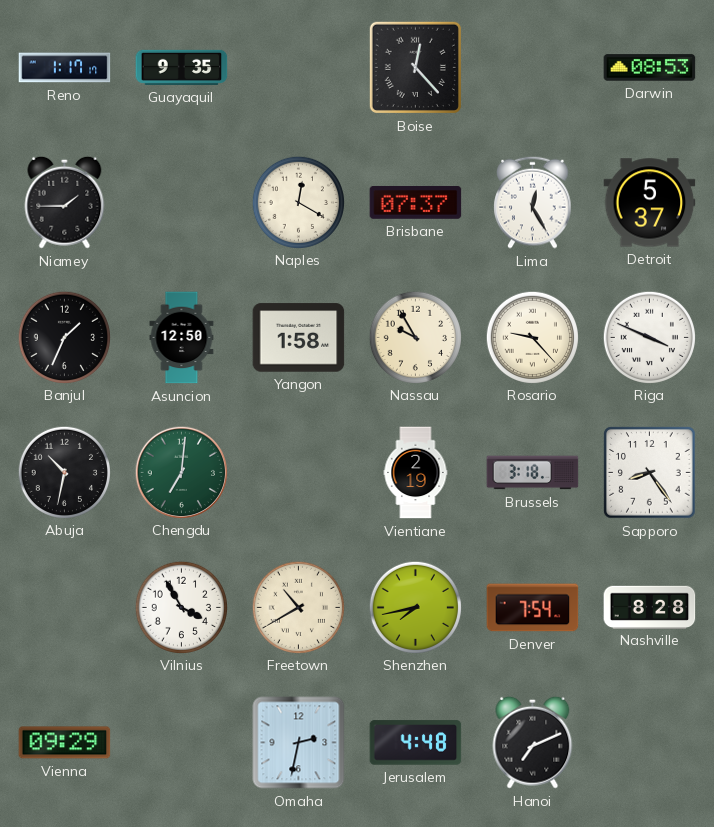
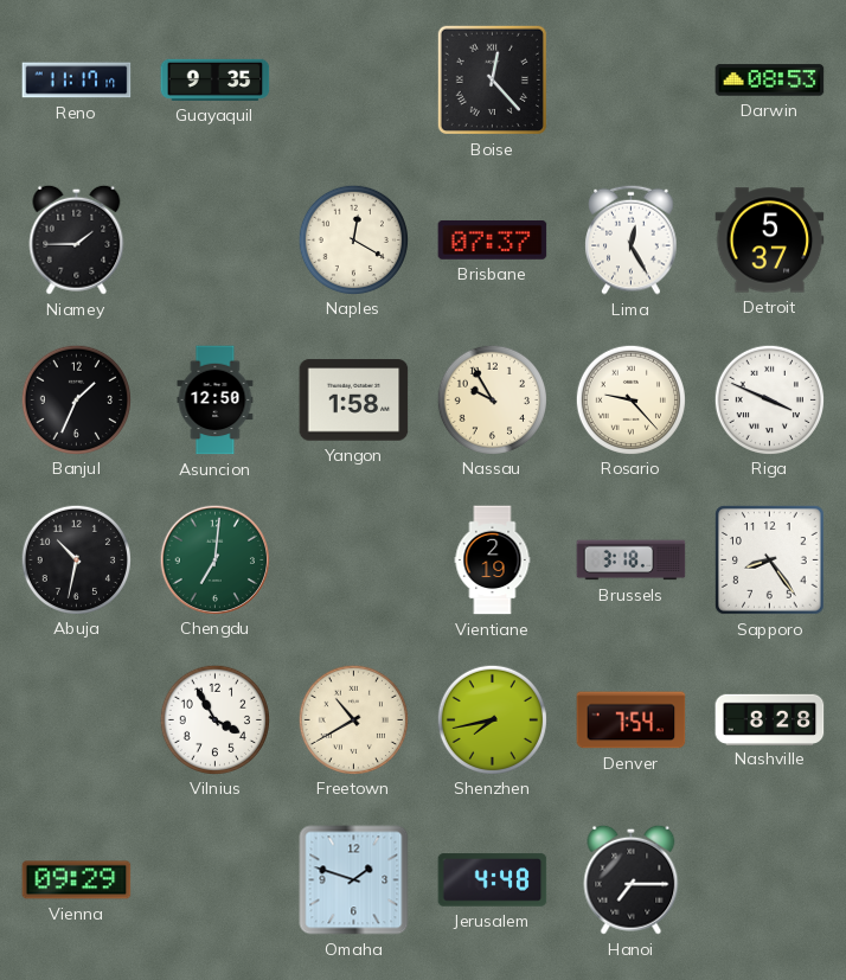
Reno: 1:17 -> 11:17
Omaha: 2:32 -> 1:48
Hanoi: 7:11 -> 7:15
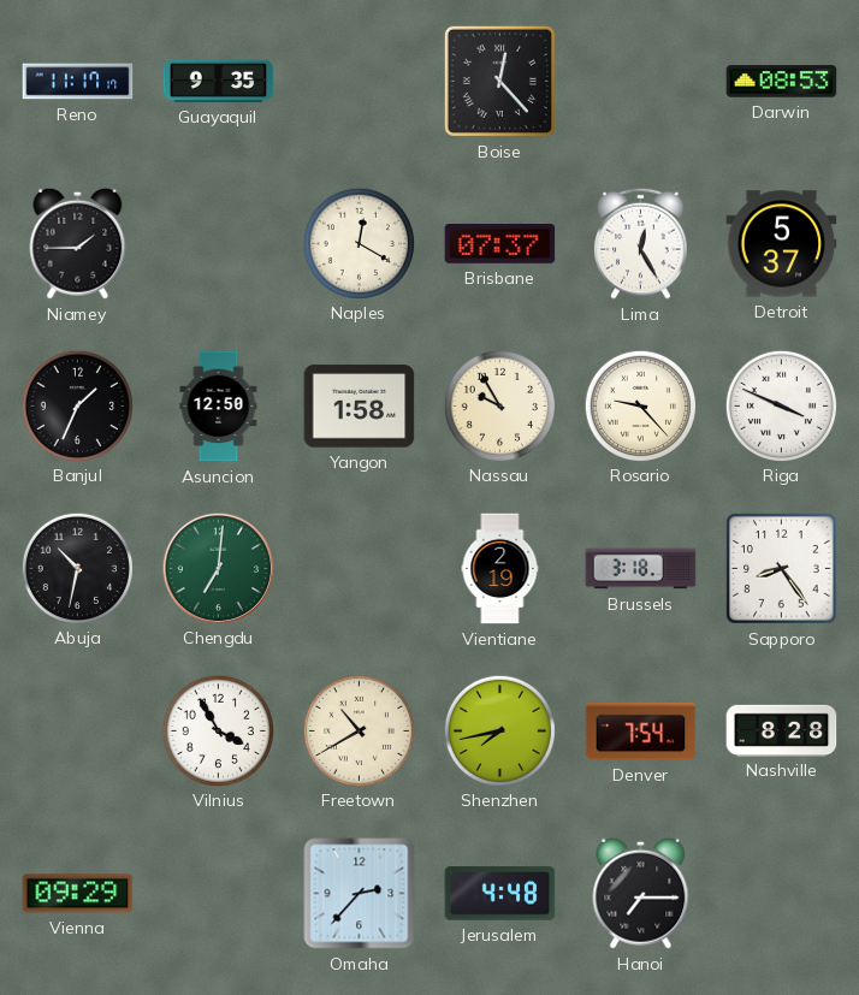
Omaha: 1:48 -> 2:37
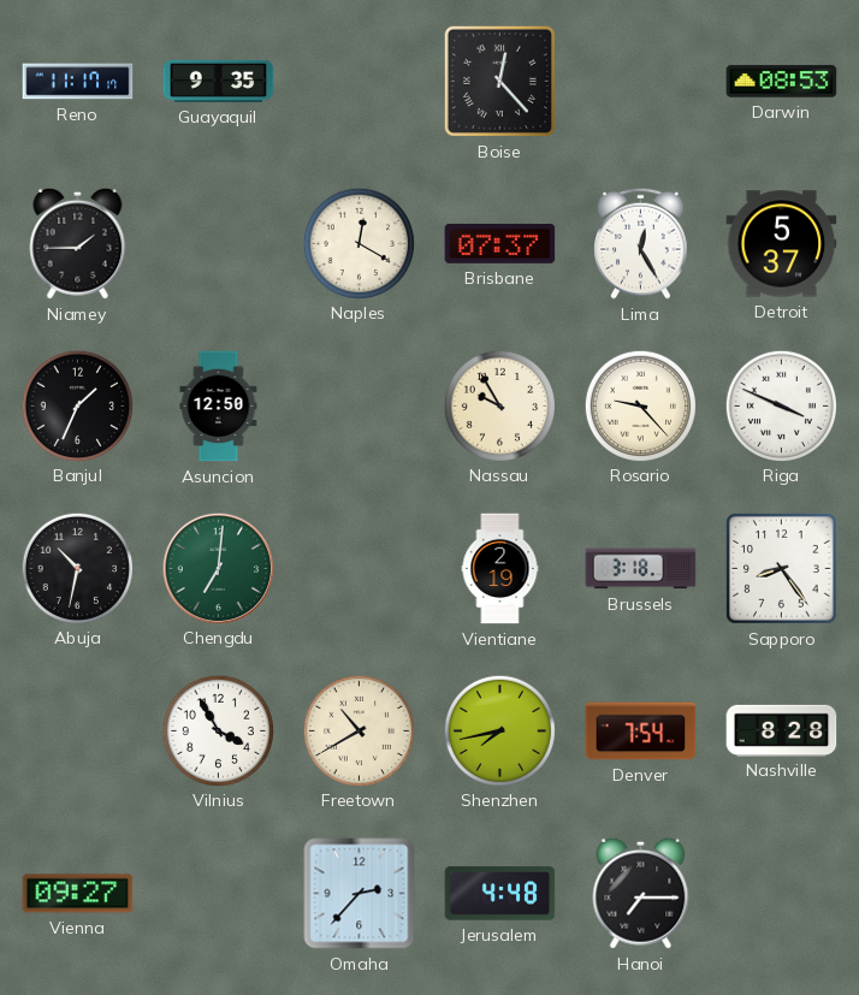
Yangon: 1:58 -> none
Vienna: 09:29 -> 09:27
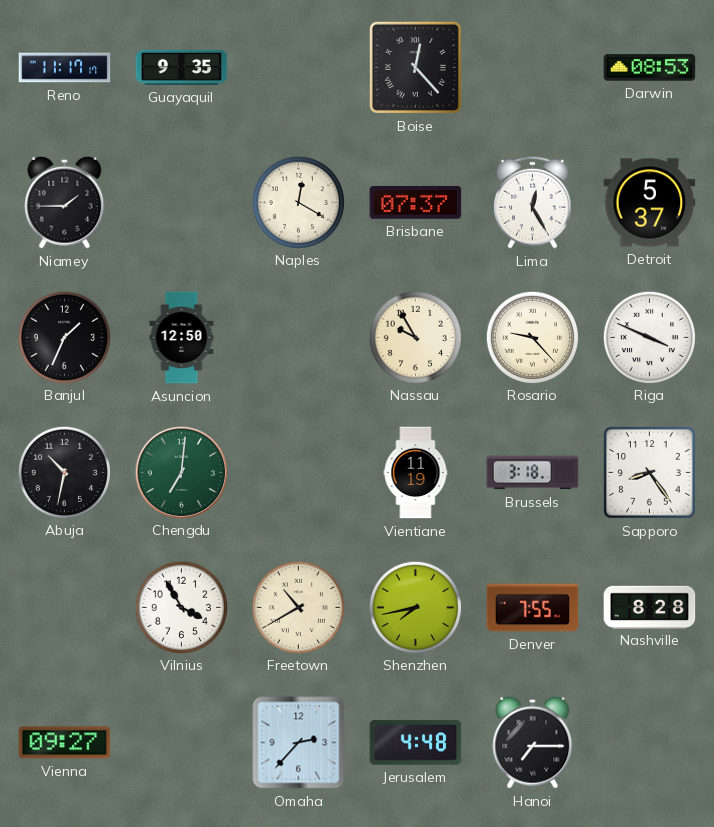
Vientiane: 2:19 -> 11:19
Denver: 7:54 -> 7:55
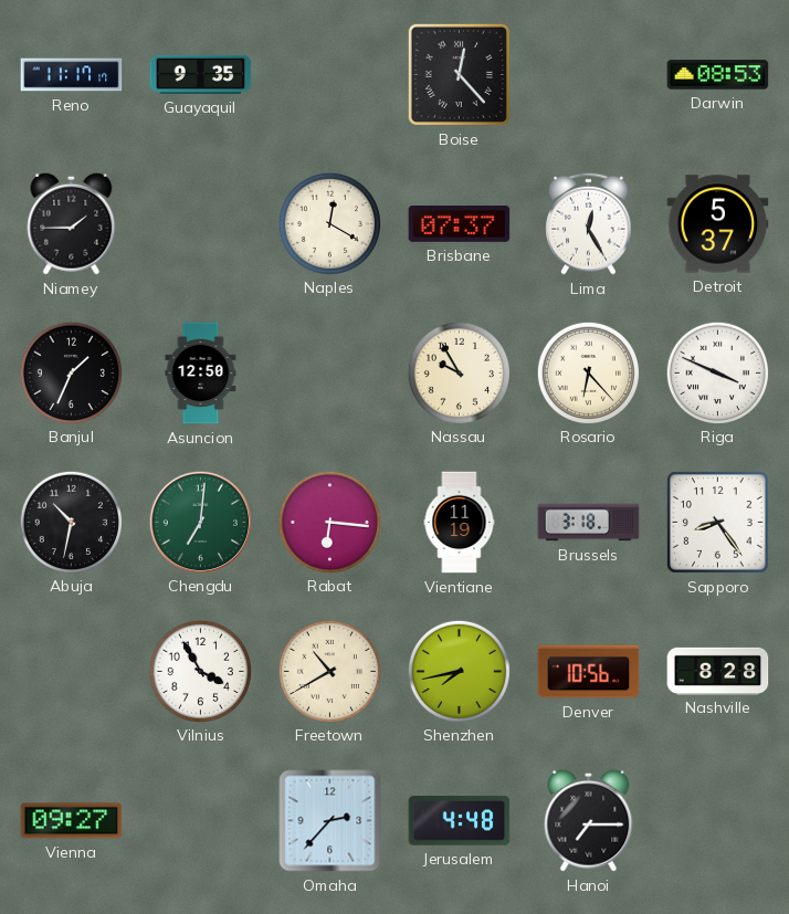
Rosario: 9:23 -> 6:23
Rabat: none -> 6:16
Denver: 7:55 -> 10:56
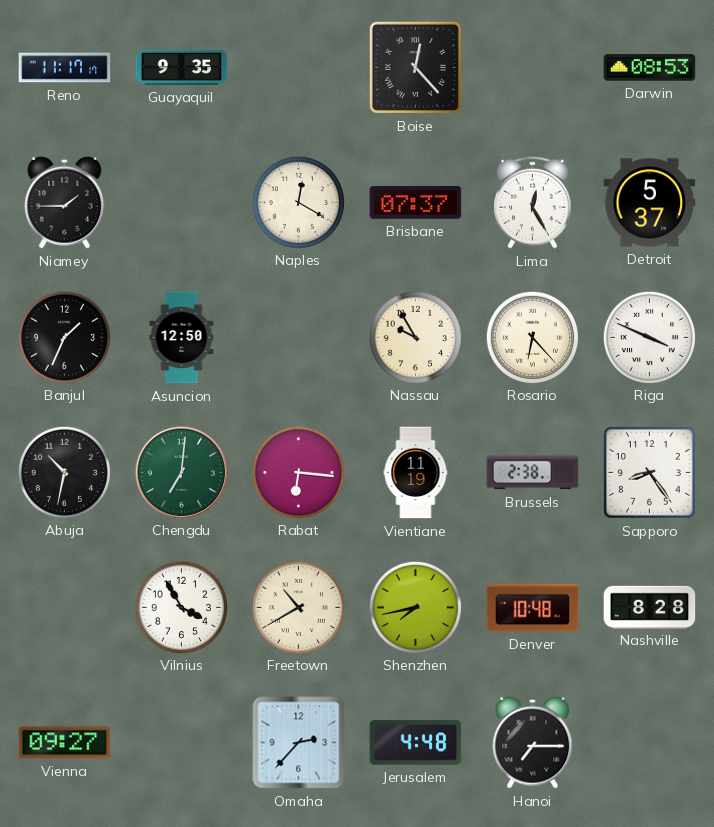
Brussels: 3:18 -> 2:38
Denver: 10:56 -> 10:48
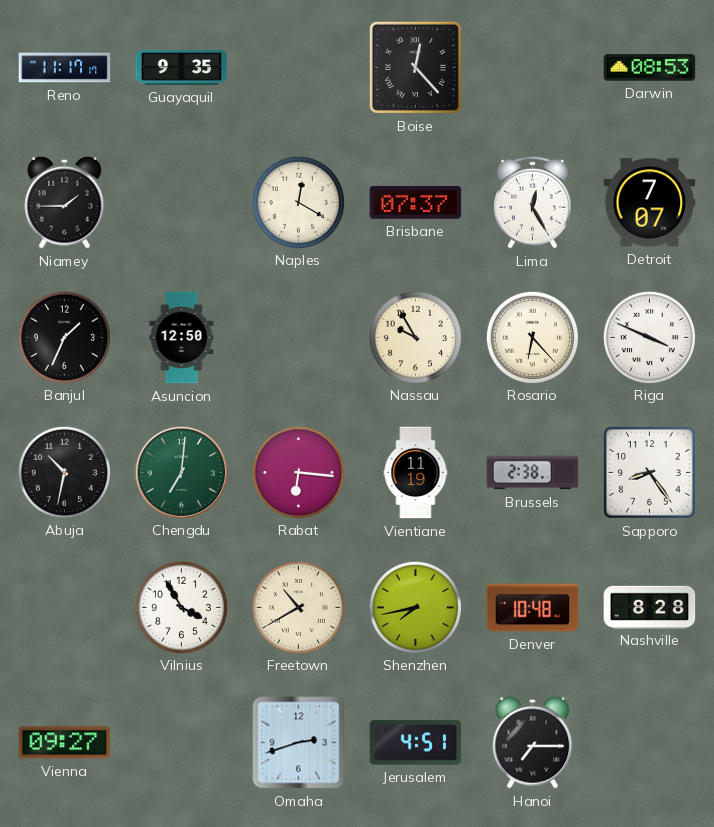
Detroit: 5:37 -> 7:07
Omaha: 2:37 -> 2:42
Jerusalem: 4:48 -> 4:51
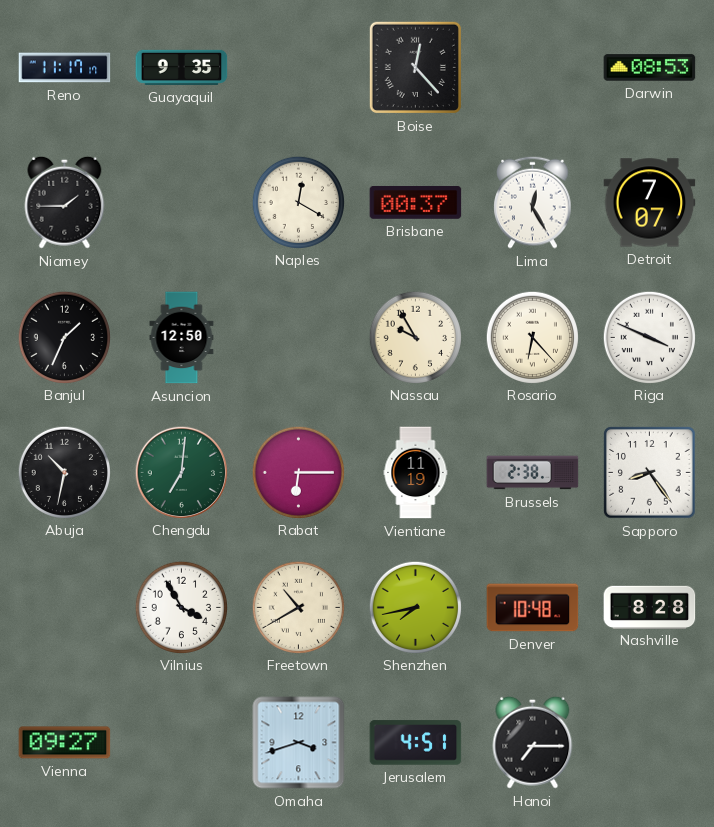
Brisbane: 07:37 -> 00:37
Rabat: 6:16 -> 6:15
Omaha: 2:42 -> 3:42
